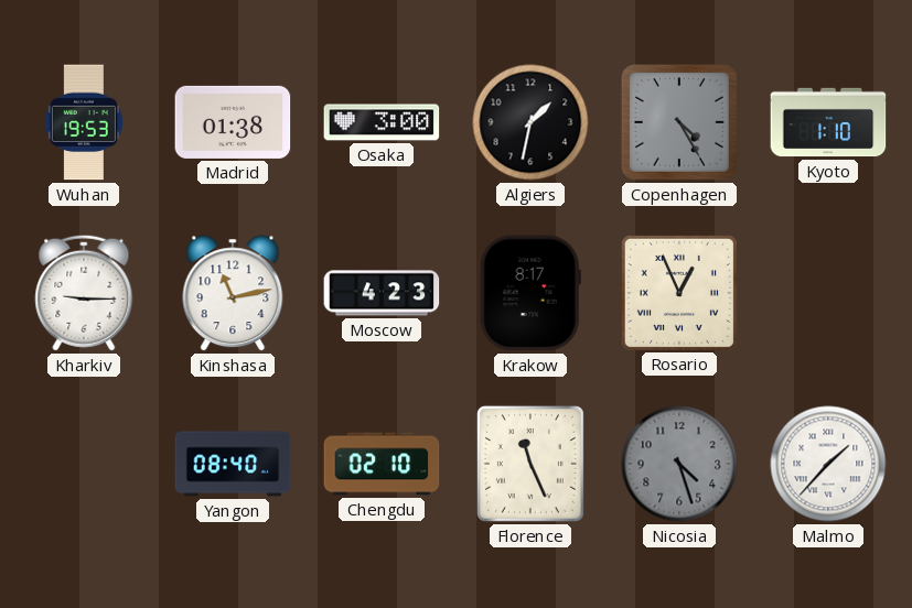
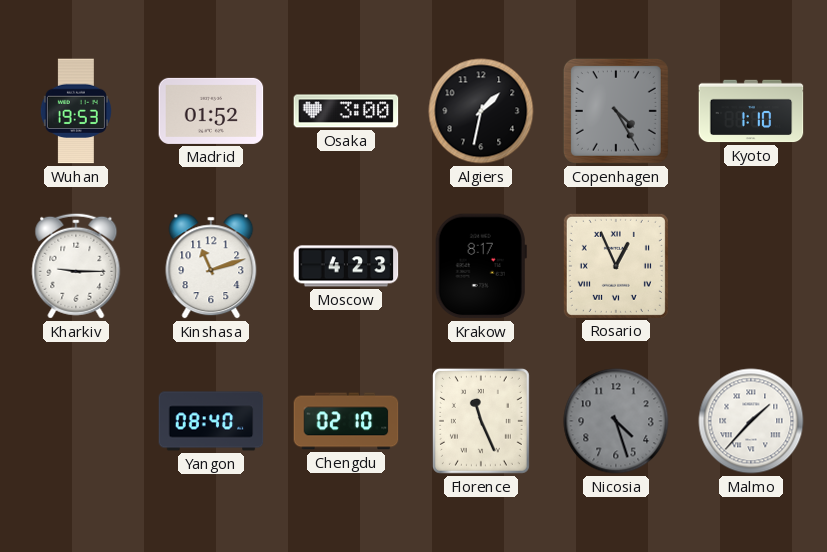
Madrid: 01:38 -> 01:52
Kinshasa: 11:13 -> 11:12
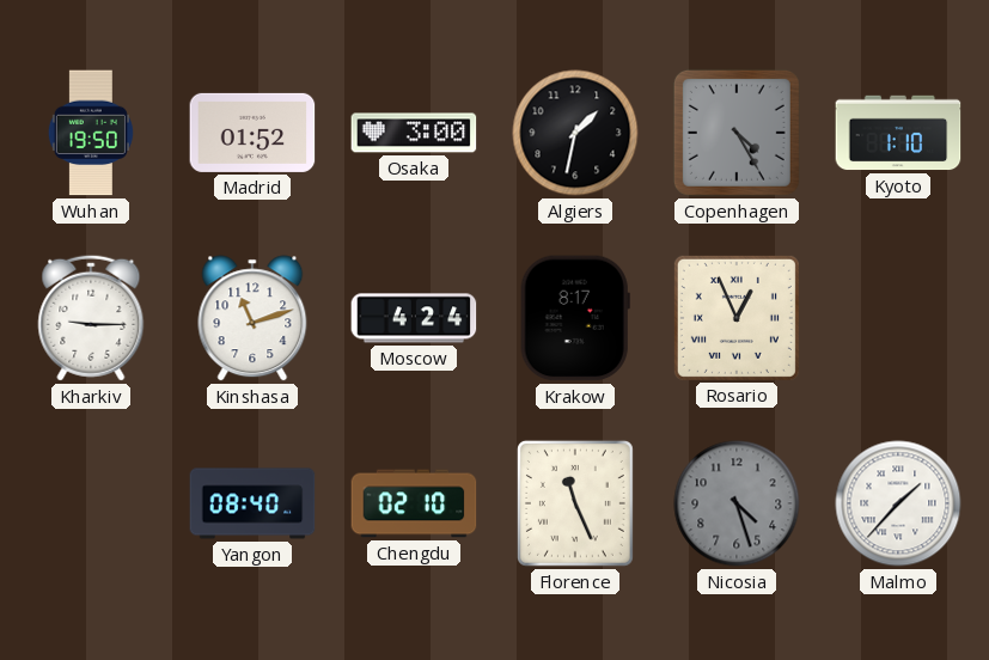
Wuhan: 19:53 -> 19:50
Moscow: 4:23 -> 4:24
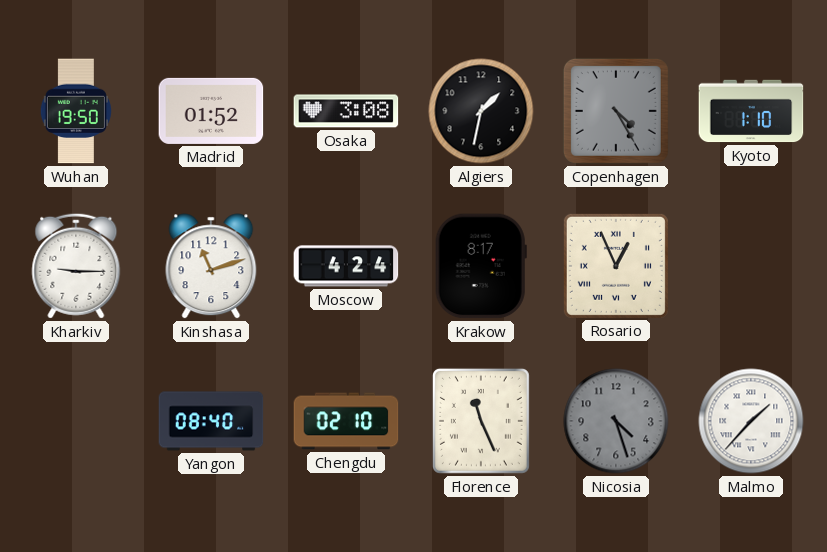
Osaka: 3:00 -> 3:08
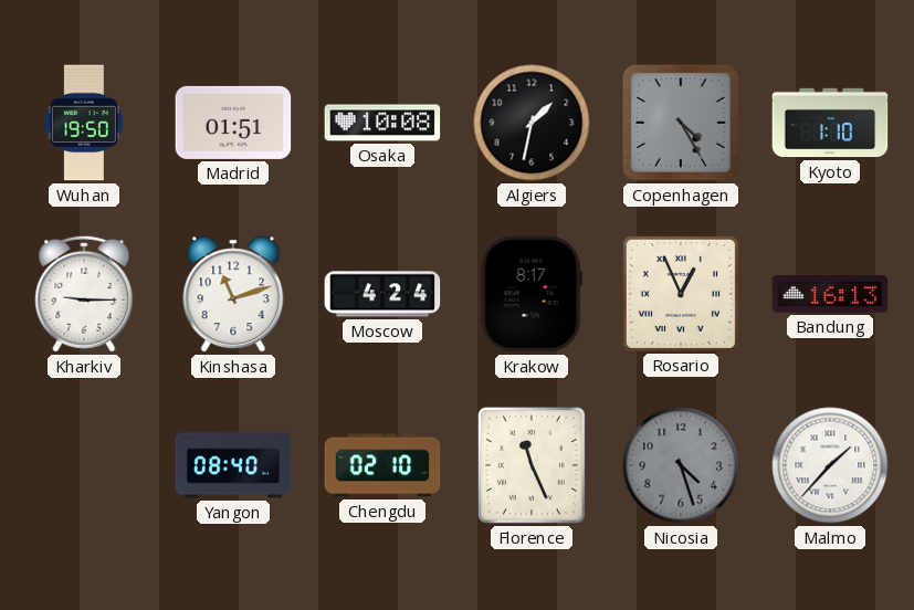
Madrid: 01:52 -> 01:51
Osaka: 3:08 -> 10:08
Bandung: none -> 16:13
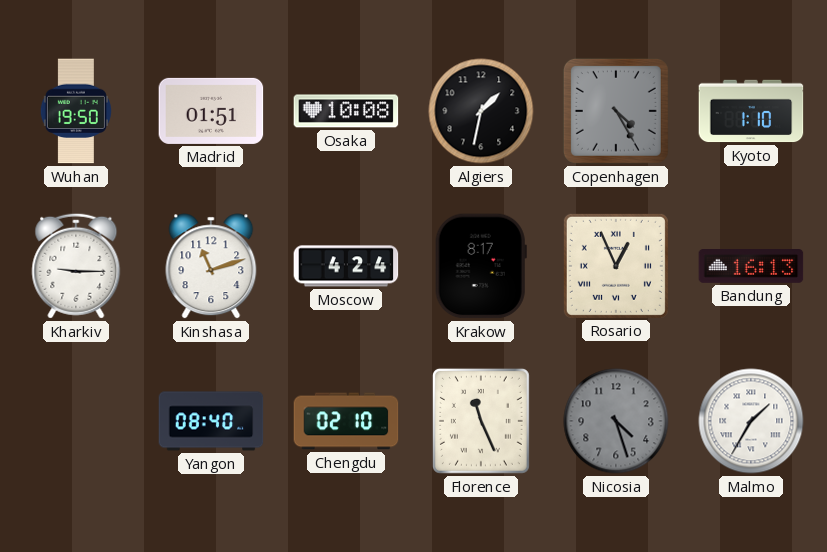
Malmo: 1:37 -> 1:35
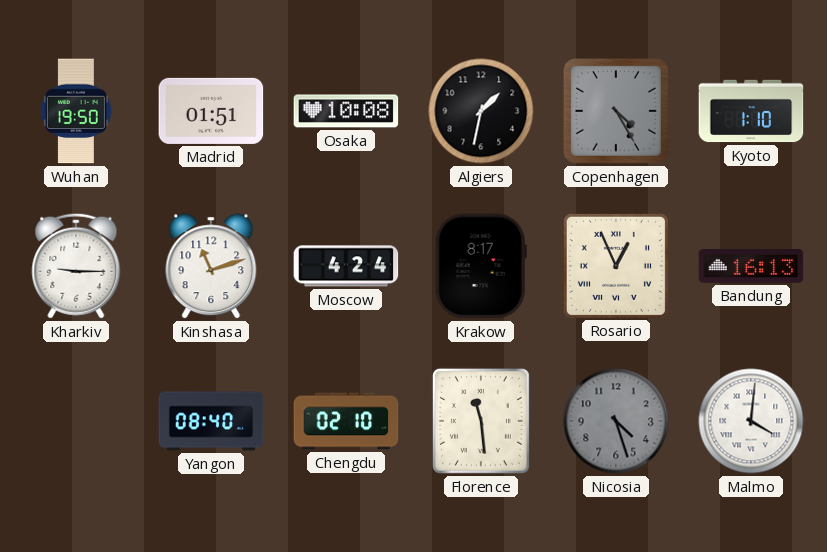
Florence: 11:26 -> 11:29
Malmo: 1:35 -> 4:01
